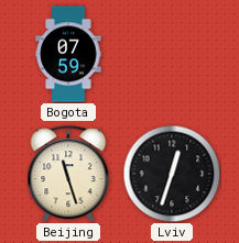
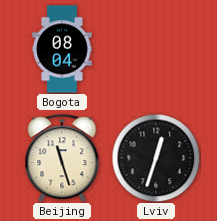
Bogota: 07:59 -> 08:04
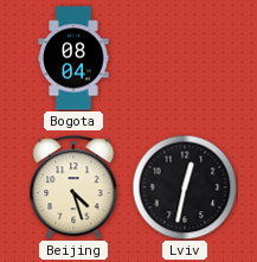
Beijing: 11:27 -> 4:27
Lviv: 12:33 -> 12:32
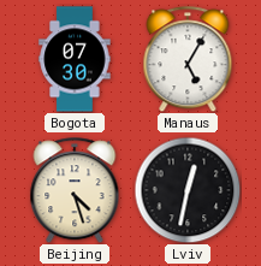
Bogota: 08:04 -> 07:30
Manaus: none -> 5:05
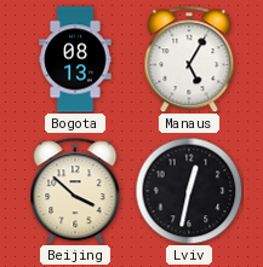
Bogota: 07:30 -> 08:13
Beijing: 4:27 -> 3:52
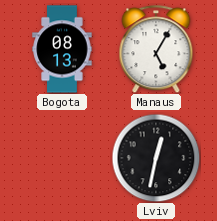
Beijing: 3:52 -> none
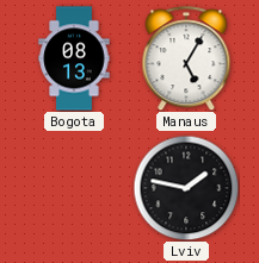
Lviv: 12:32 -> 1:47
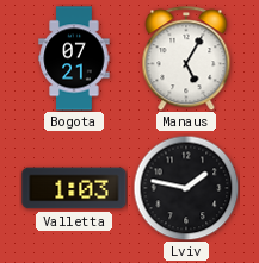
Bogota: 08:13 -> 07:21
Valletta: none -> 1:03
